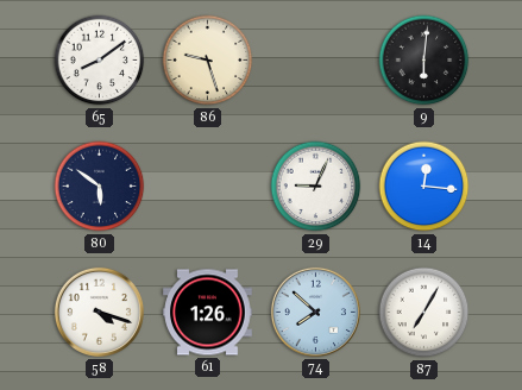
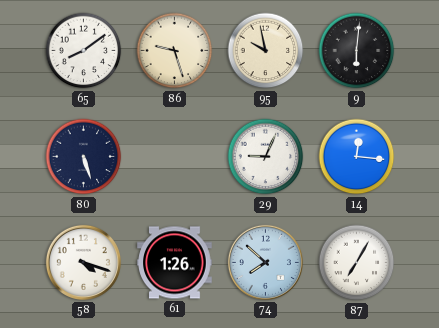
95: none -> 9:58
80: 5:51 -> 5:27
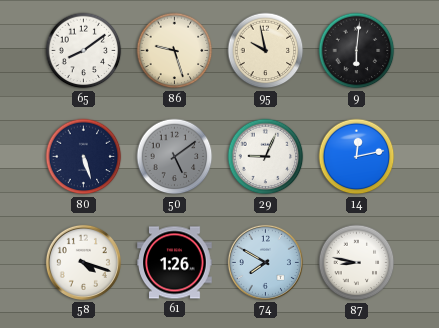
50: none -> 5:09
14: 12:16 -> 12:13
74: 7:52 -> 7:50
87: 7:05 -> 8:47
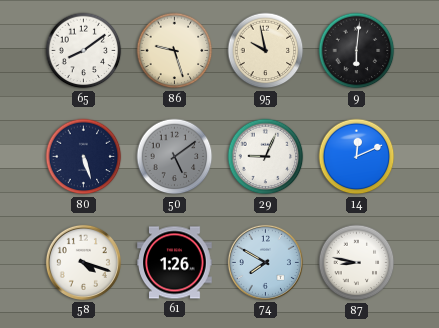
14: 12:13 -> 12:11
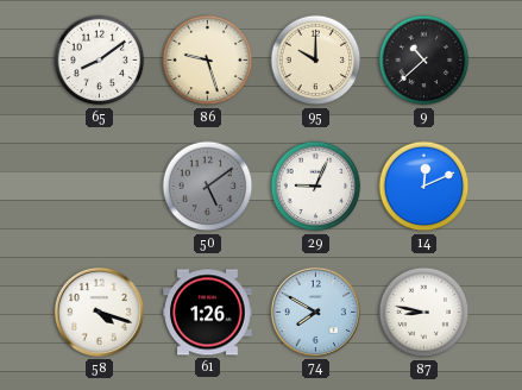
95: 9:58 -> 10:00
9: 6:01 -> 10:38
80: 5:27 -> none
